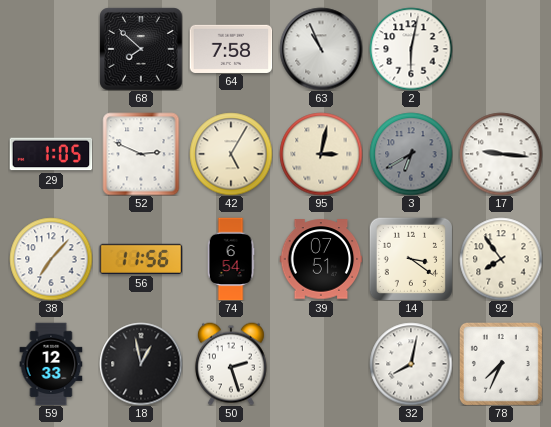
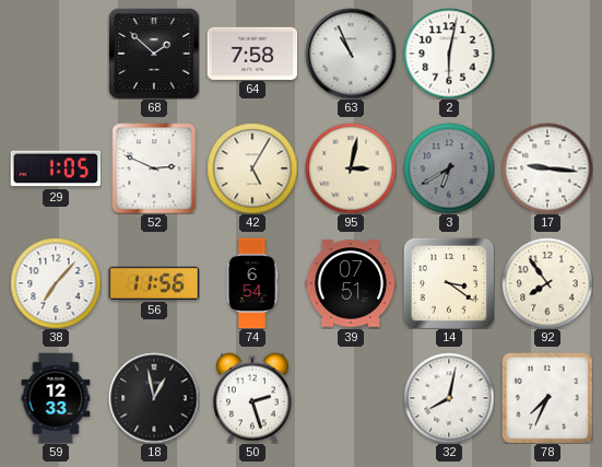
68: 7:52 -> 1:52
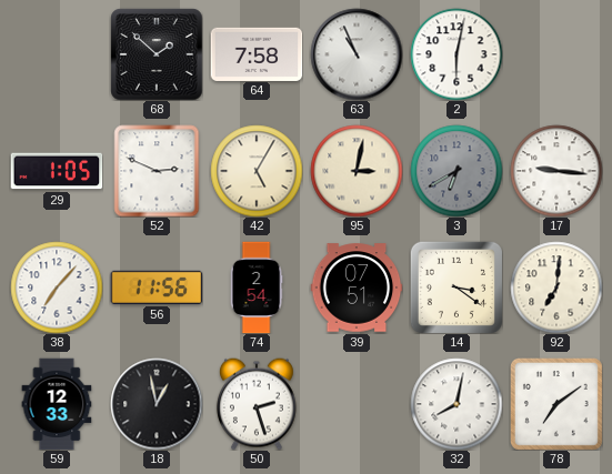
74: 6:54 -> 2:54
92: 7:54 -> 7:01
78: 7:34 -> 7:09
